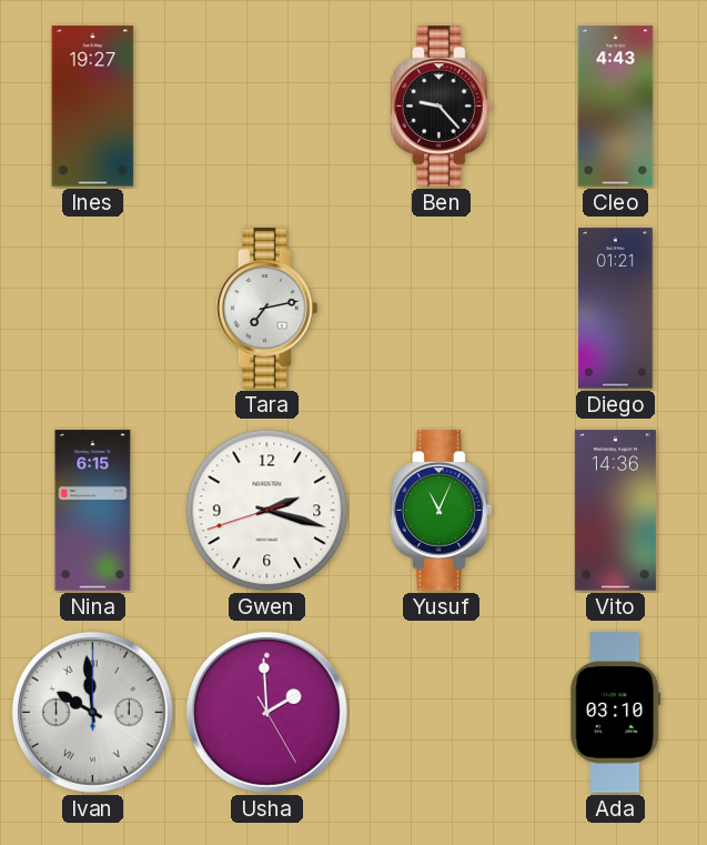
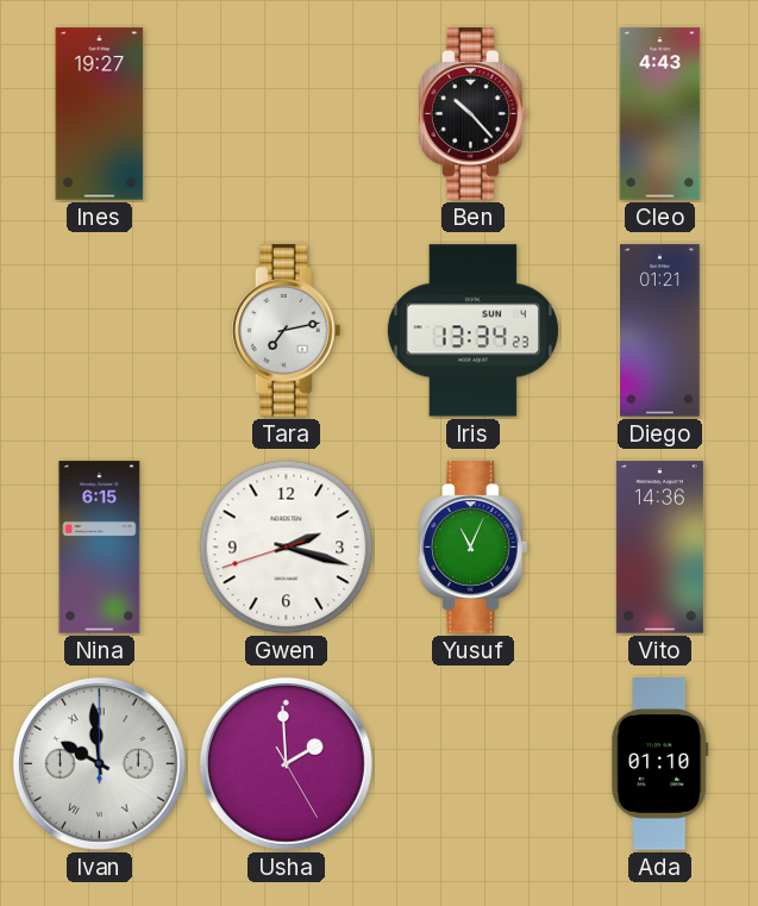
Ben: 9:23 -> 10:23
Iris: none -> 13:34
Ada: 03:10 -> 01:10
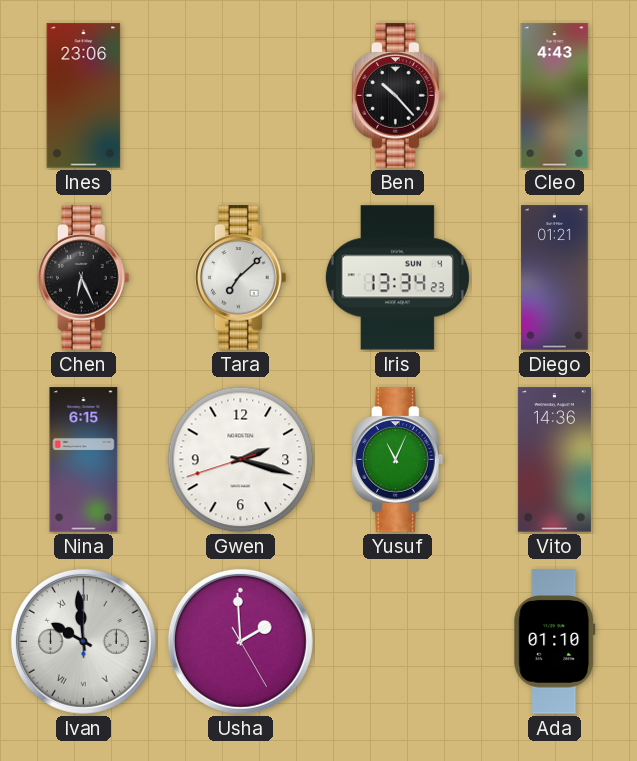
Ines: 19:27 -> 23:06
Chen: none -> 6:26
Tara: 7:13 -> 7:08
